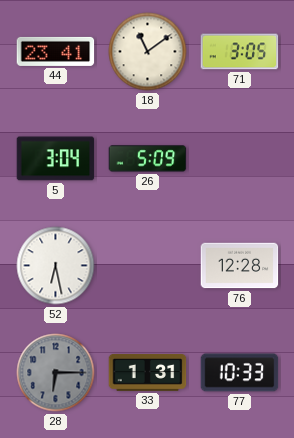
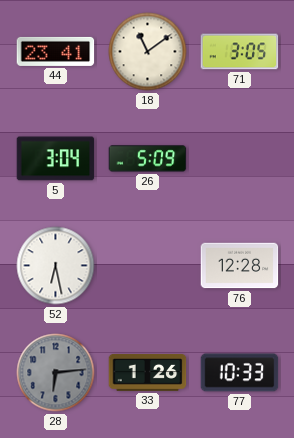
28: 6:15 -> 6:14
33: 1:31 -> 1:26
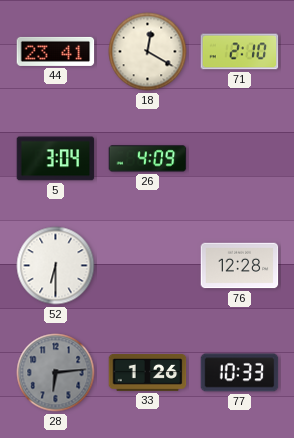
18: 11:09 -> 12:20
71: 3:05 -> 2:10
26: 5:09 -> 4:09
52: 6:28 -> 6:30
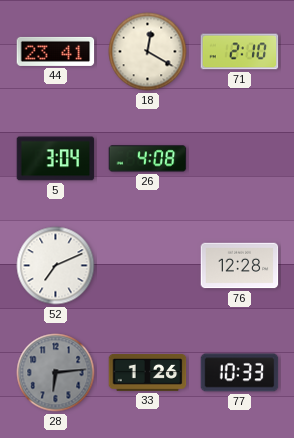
26: 4:09 -> 4:08
52: 6:30 -> 7:11
